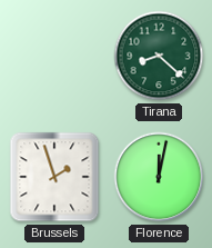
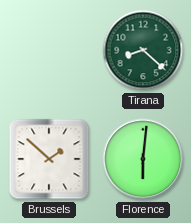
Brussels: 1:57 -> 1:52
Florence: 12:02 -> 6:01
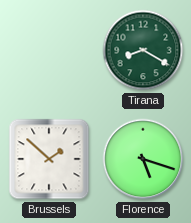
Tirana: 8:22 -> 8:20
Florence: 6:01 -> 5:18
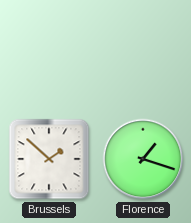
Tirana: 8:20 -> none
Florence: 5:18 -> 1:18
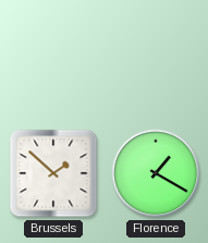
Florence: 1:18 -> 1:20
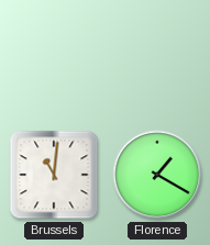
Brussels: 1:52 -> 11:01
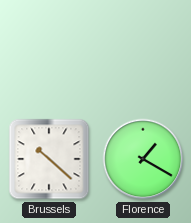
Brussels: 11:01 -> 10:22
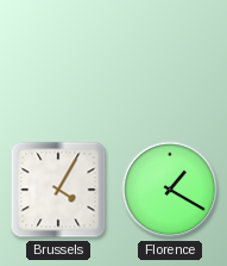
Brussels: 10:22 -> 4:05
